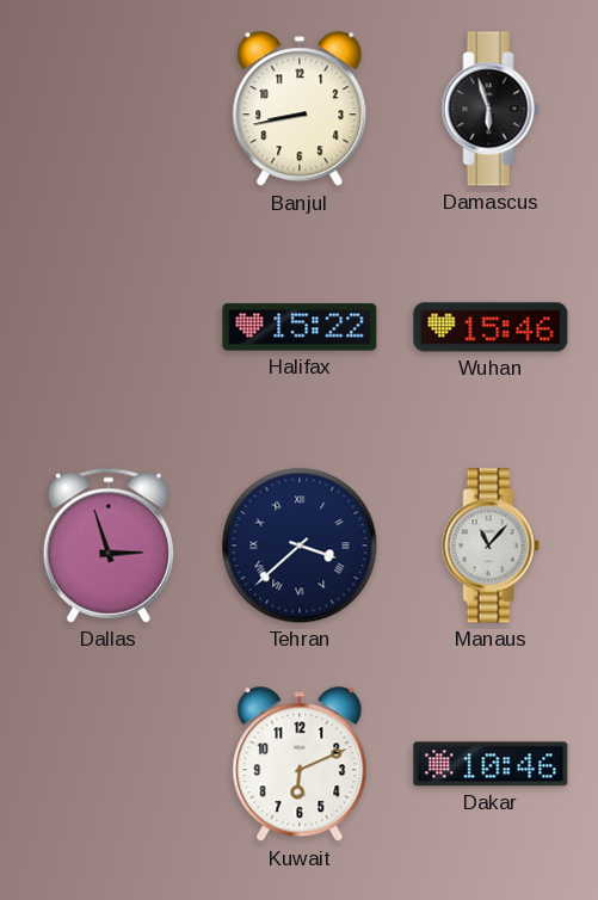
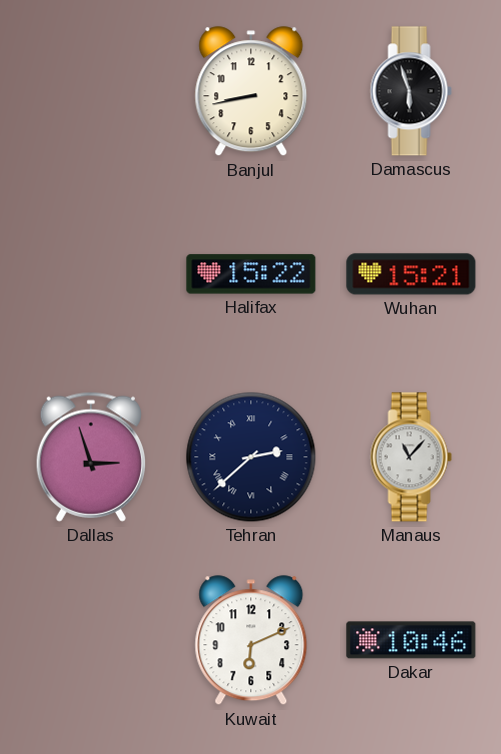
Wuhan: 15:46 -> 15:21
Tehran: 3:38 -> 2:38
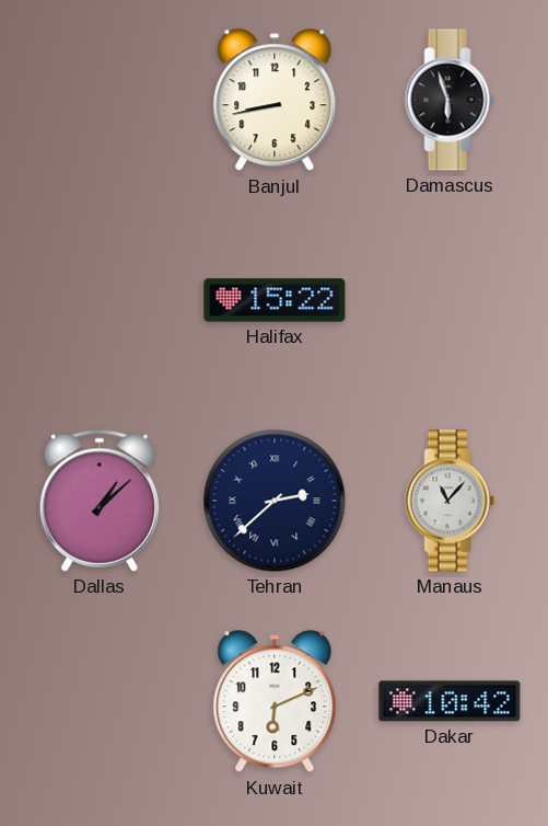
Wuhan: 15:21 -> none
Dallas: 2:57 -> 1:08
Dakar: 10:46 -> 10:42
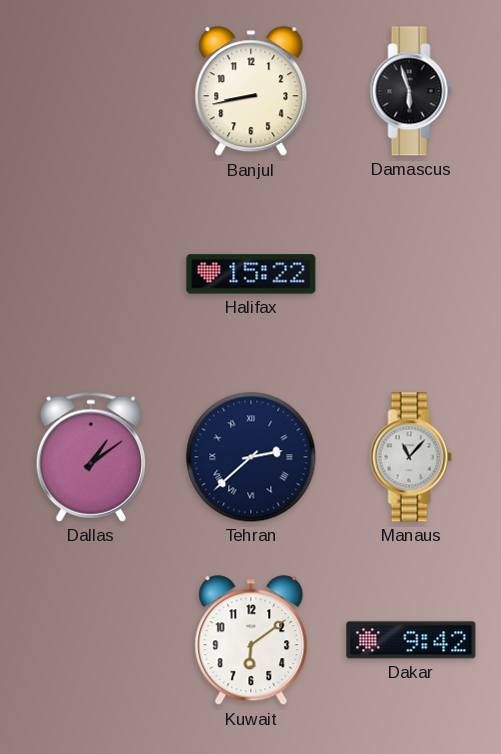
Dallas: 1:08 -> 1:09
Kuwait: 6:11 -> 6:09
Dakar: 10:42 -> 9:42
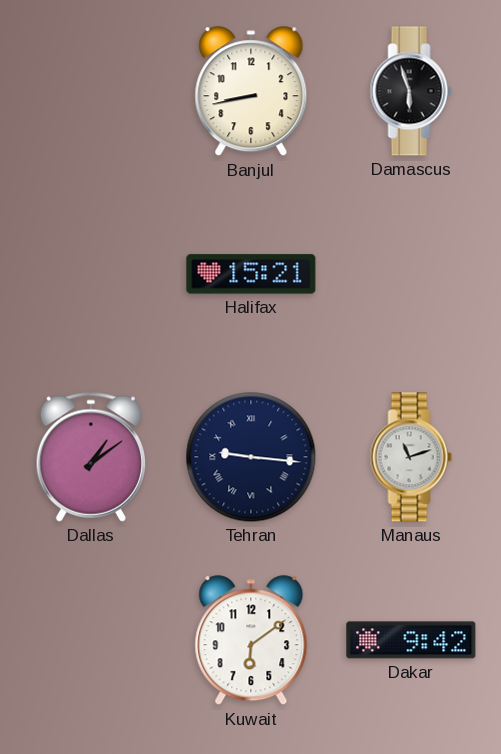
Halifax: 15:22 -> 15:21
Tehran: 2:38 -> 9:16
Manaus: 11:07 -> 11:12
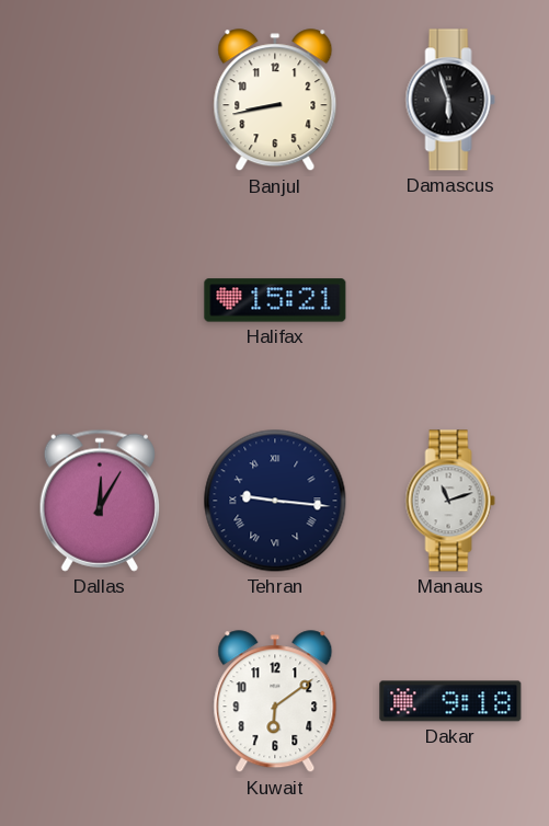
Dallas: 1:09 -> 12:05
Dakar: 9:42 -> 9:18
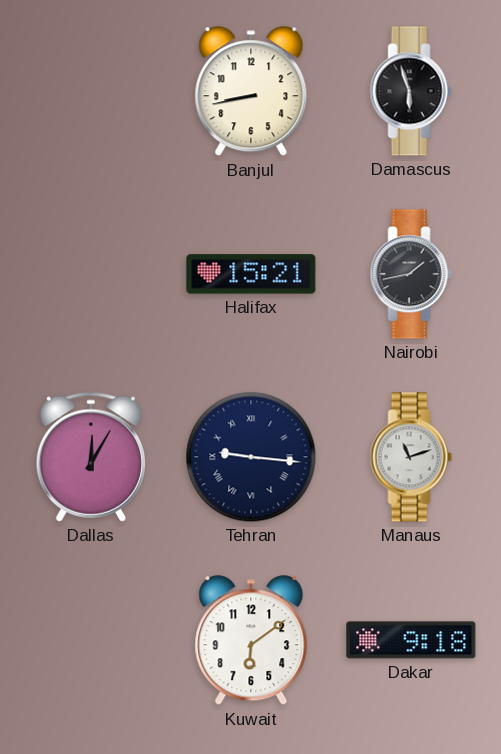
Nairobi: none -> 1:43
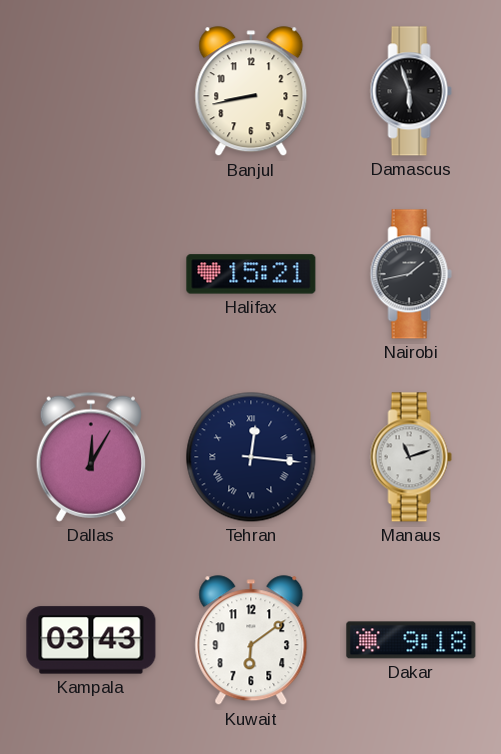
Tehran: 9:16 -> 12:16
Kampala: none -> 03:43
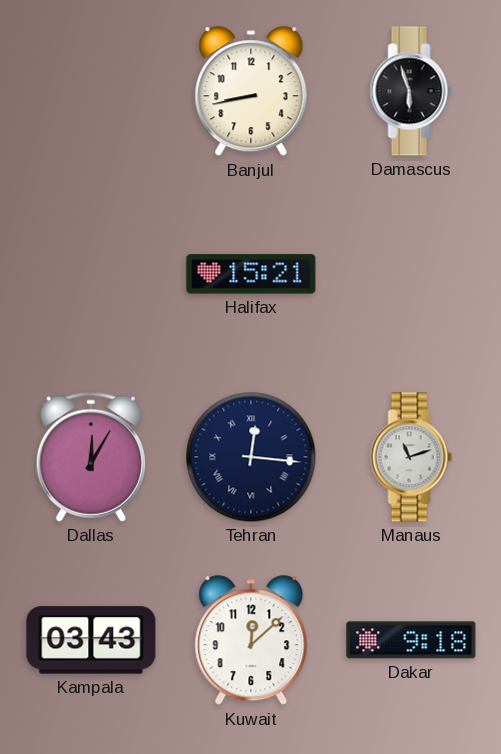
Nairobi: 1:43 -> none
Kuwait: 6:09 -> 12:08
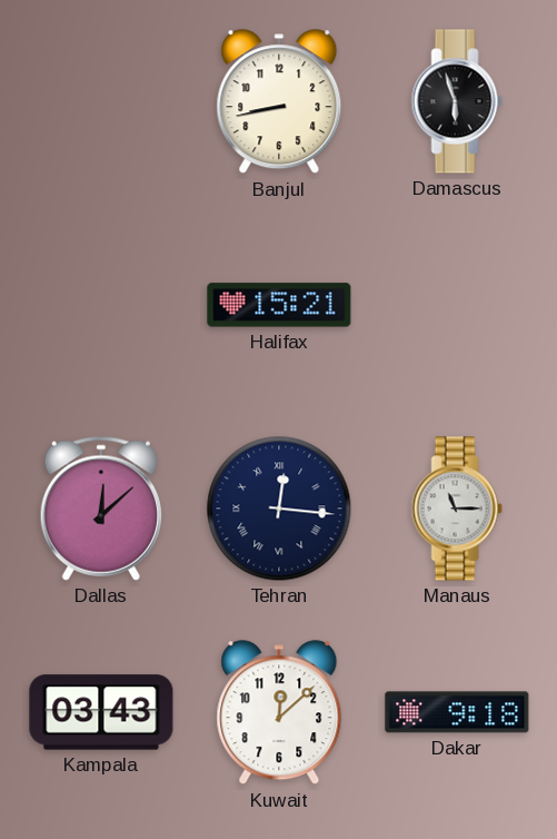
Dallas: 12:05 -> 12:08
Manaus: 11:12 -> 11:15
